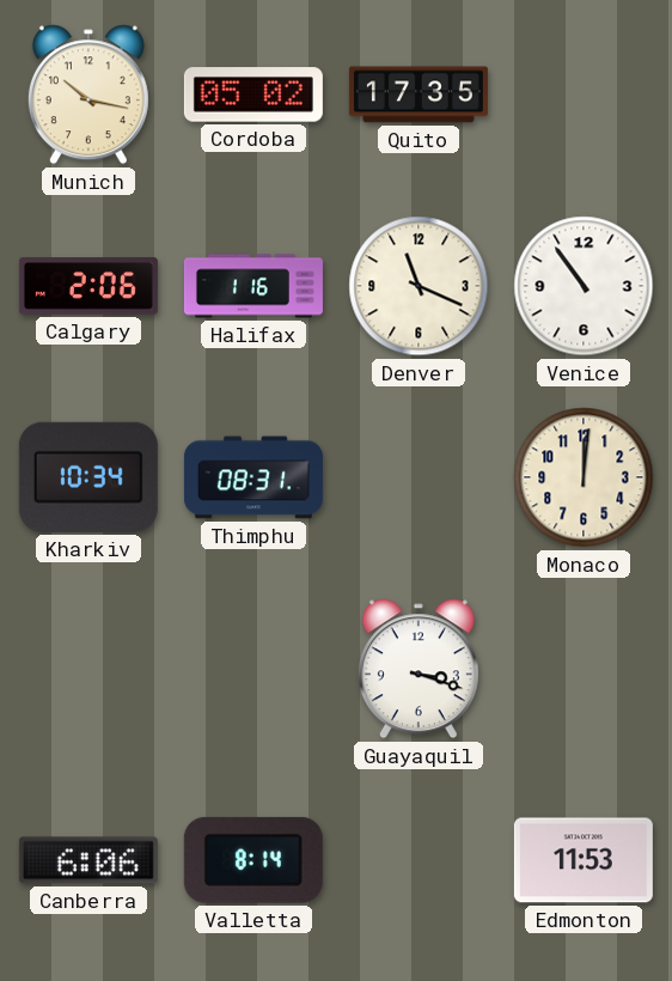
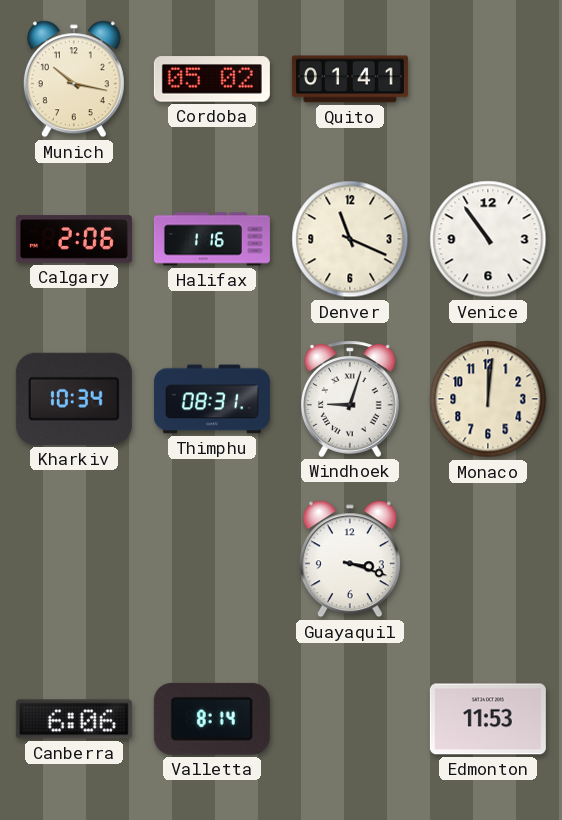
Quito: 17:35 -> 01:41
Windhoek: none -> 9:03
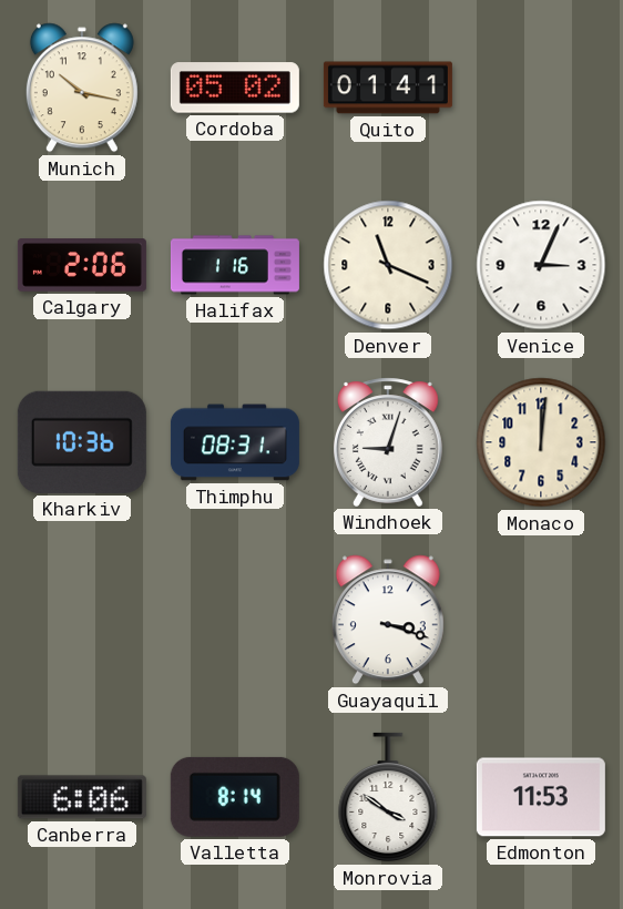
Venice: 10:54 -> 3:04
Kharkiv: 10:34 -> 10:36
Monrovia: none -> 3:51
